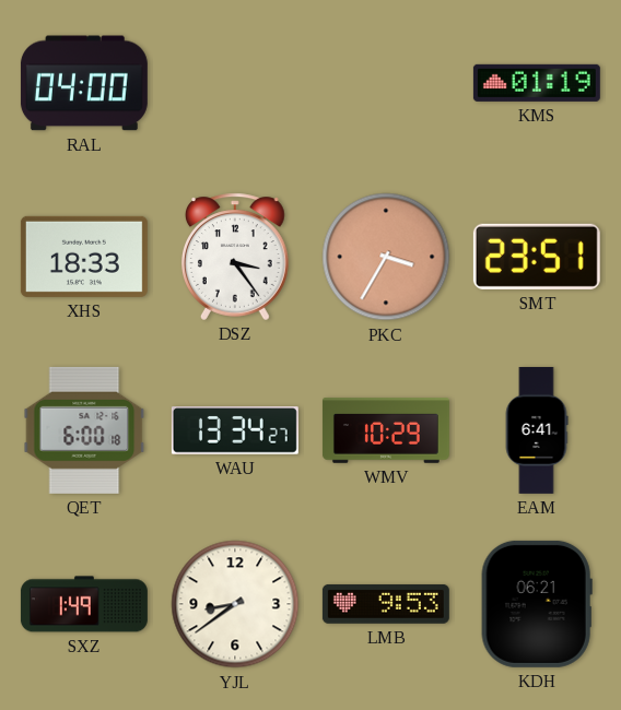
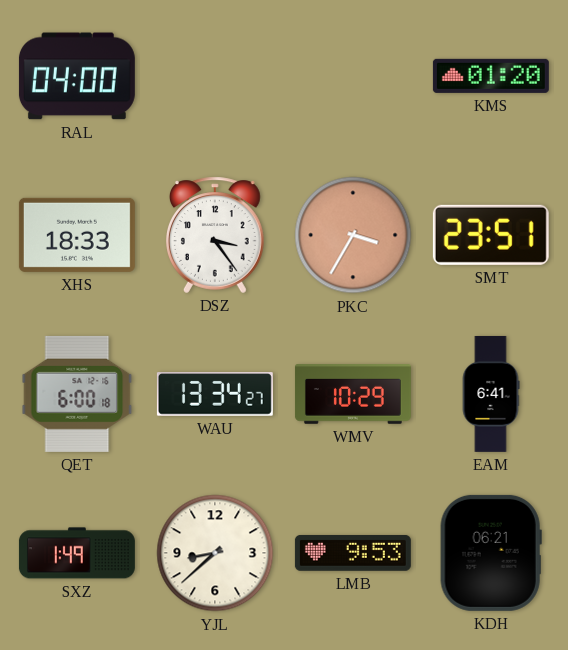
KMS: 01:19 -> 01:20
YJL: 8:39 -> 8:38
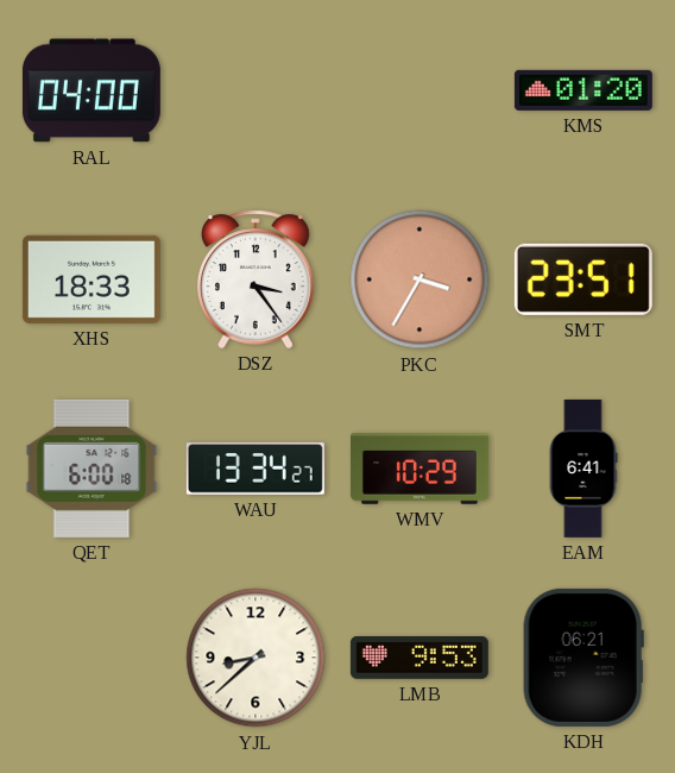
SXZ: 1:49 -> none
